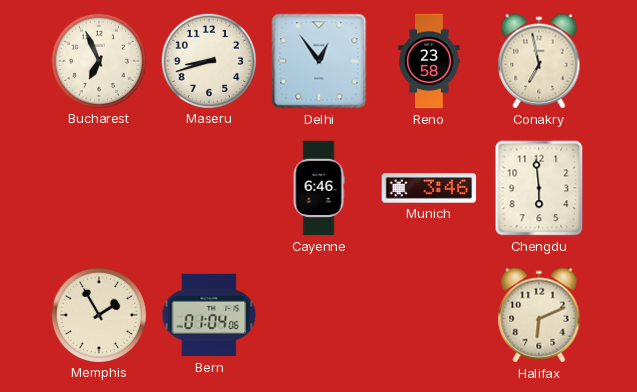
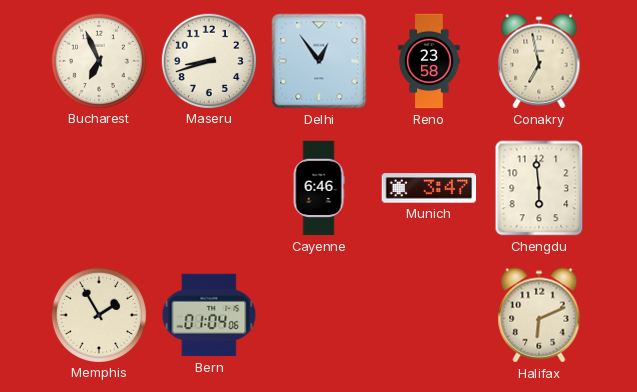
Munich: 3:46 -> 3:47
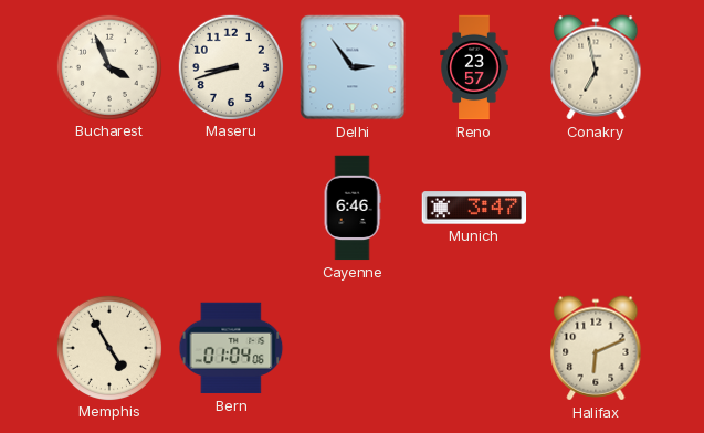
Bucharest: 6:56 -> 3:56
Delhi: 12:54 -> 2:54
Reno: 23:58 -> 23:57
Chengdu: 5:59 -> none
Memphis: 1:55 -> 4:55
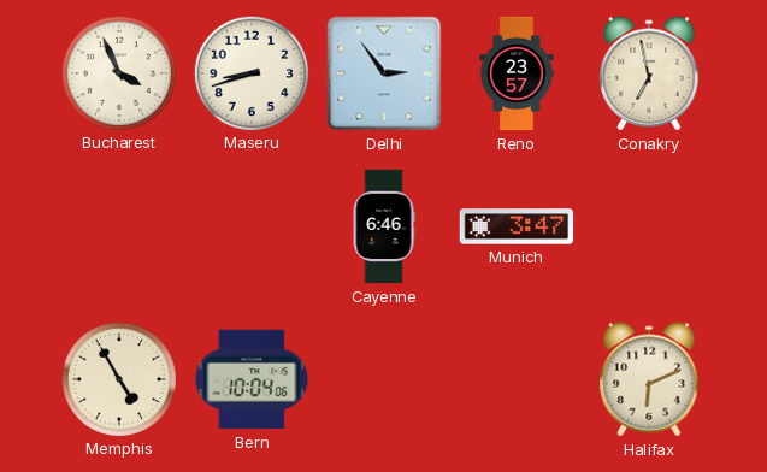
Bern: 01:04 -> 10:04
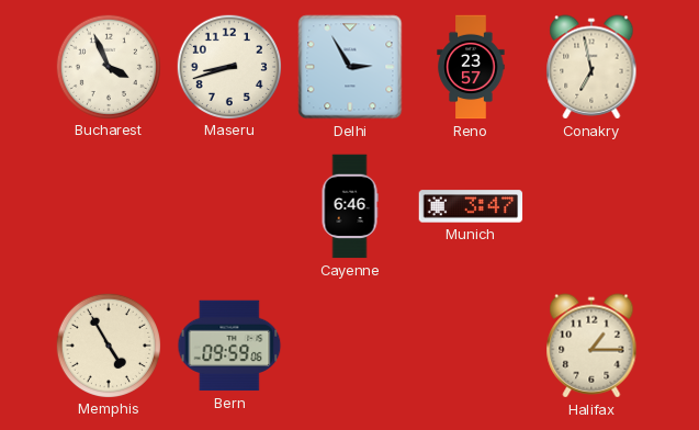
Delhi: 2:54 -> 2:55
Bern: 10:04 -> 09:59
Halifax: 6:11 -> 1:15
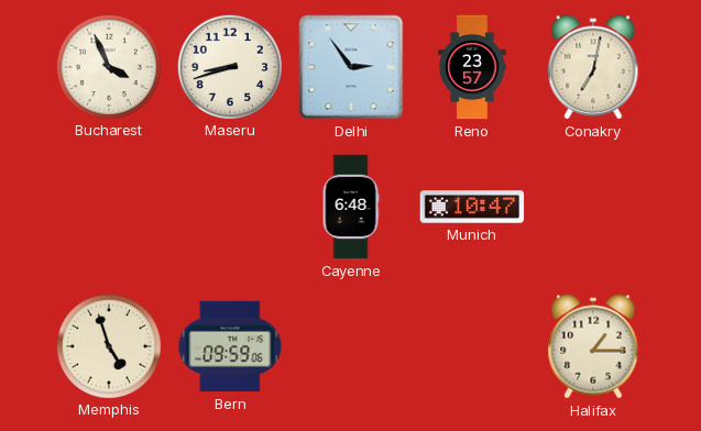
Delhi: 2:55 -> 2:54
Conakry: 6:58 -> 7:02
Cayenne: 6:46 -> 6:48
Munich: 3:47 -> 10:47
Memphis: 4:55 -> 4:57
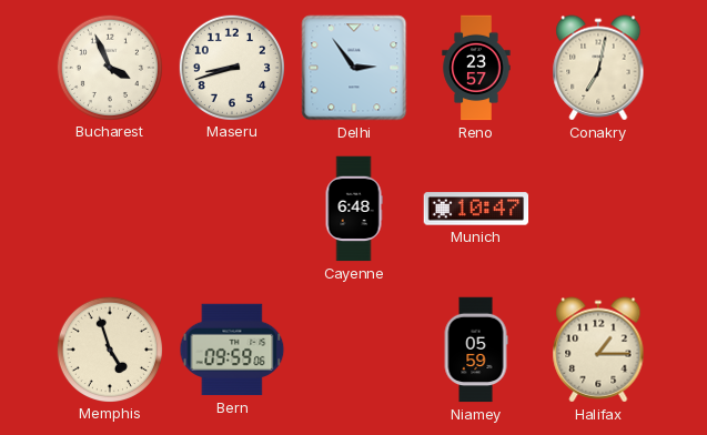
Niamey: none -> 05:59
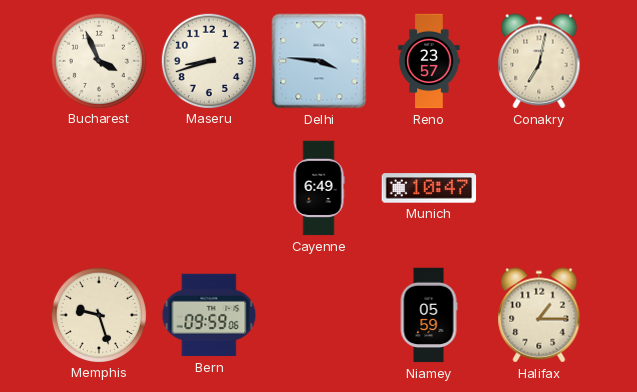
Delhi: 2:54 -> 3:46
Cayenne: 6:48 -> 6:49
Memphis: 4:57 -> 9:27
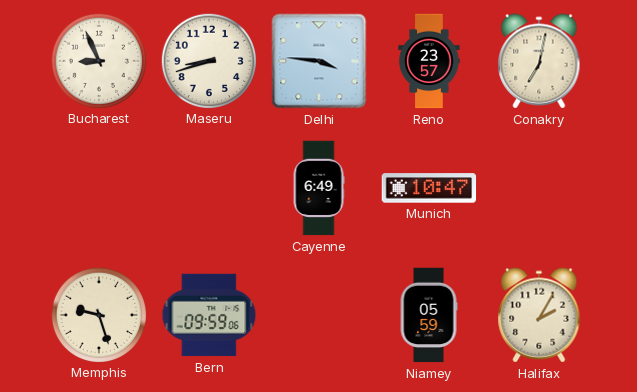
Bucharest: 3:56 -> 8:56
Halifax: 1:15 -> 2:05
